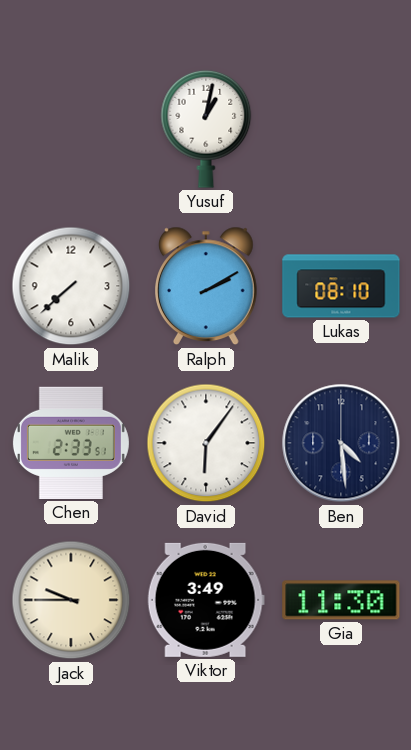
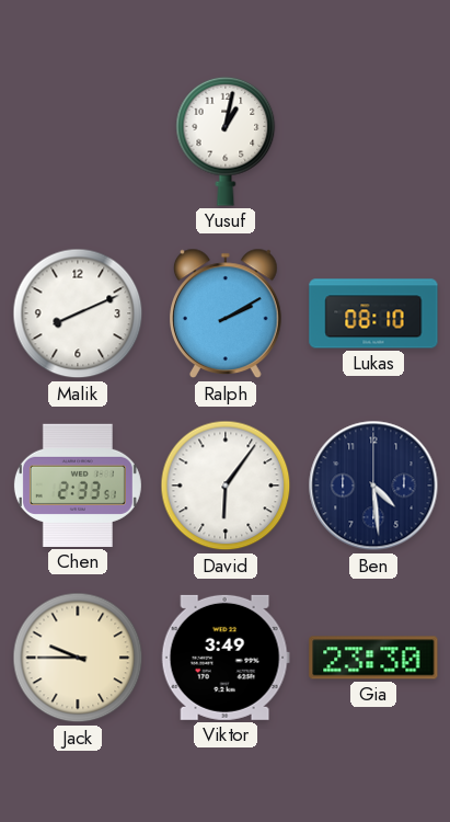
Malik: 7:38 -> 8:11
Gia: 11:30 -> 23:30
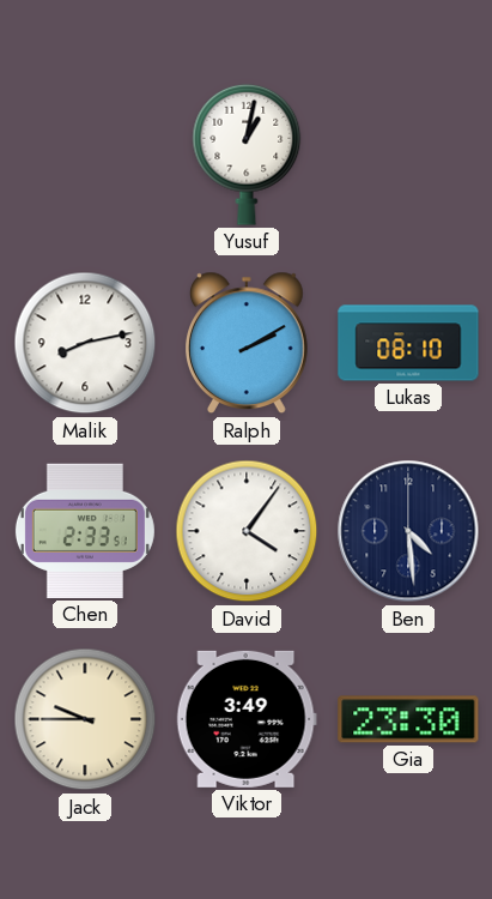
Malik: 8:11 -> 8:13
David: 6:06 -> 4:06
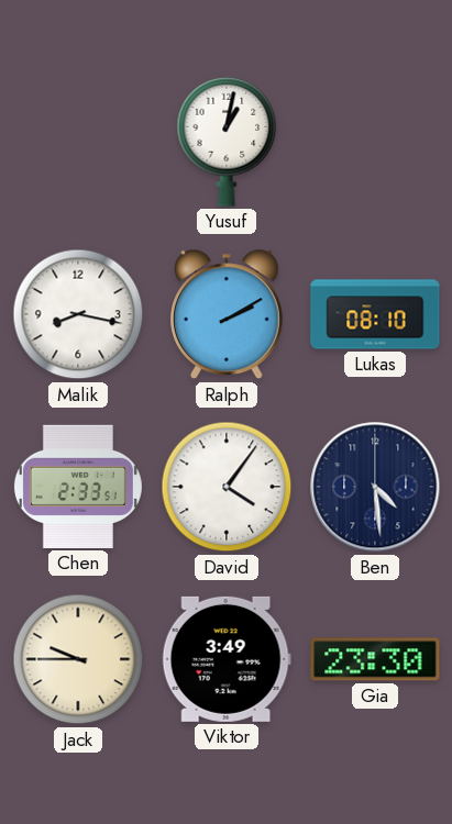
Malik: 8:13 -> 8:17
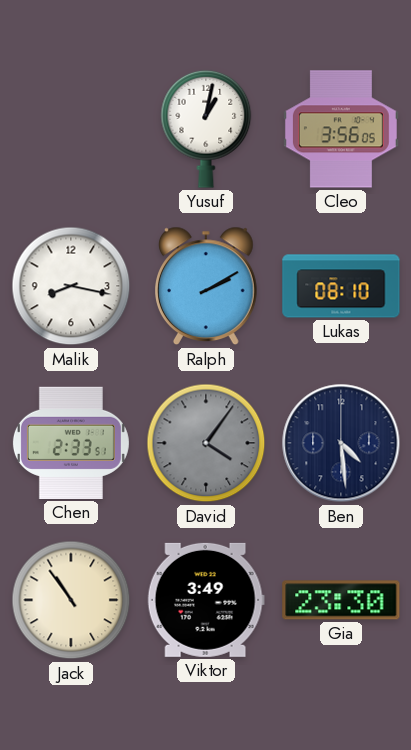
Cleo: none -> 3:56
David dial: white -> grey
Jack: 9:45 -> 10:54
